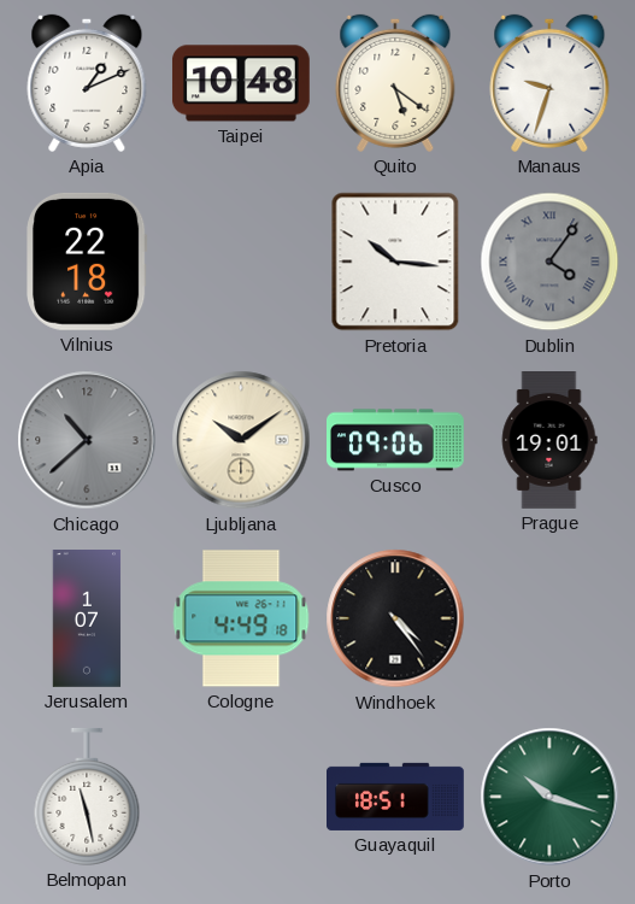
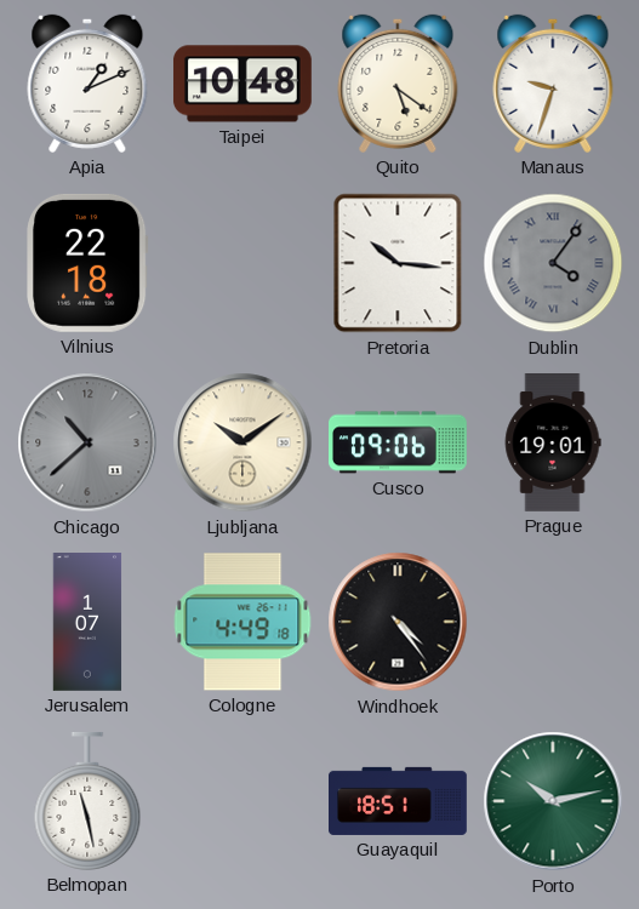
Porto: 10:18 -> 10:13
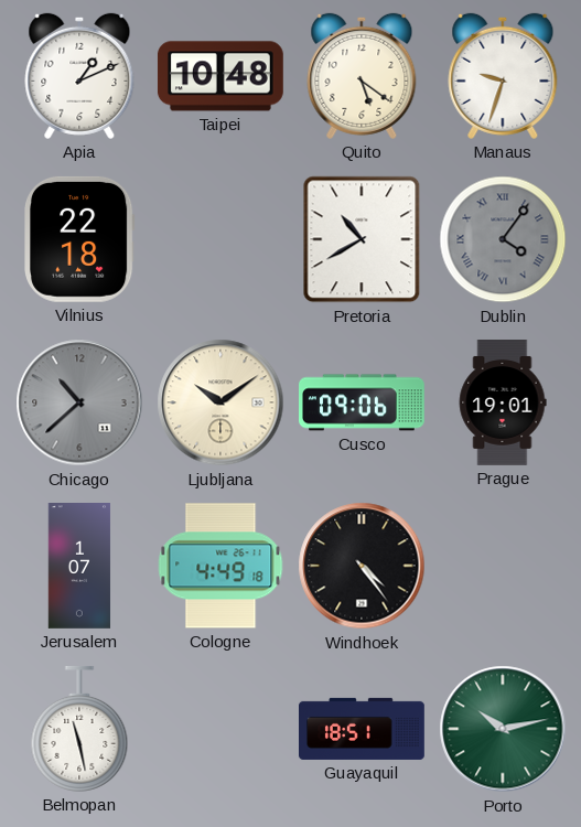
Pretoria: 10:16 -> 10:40
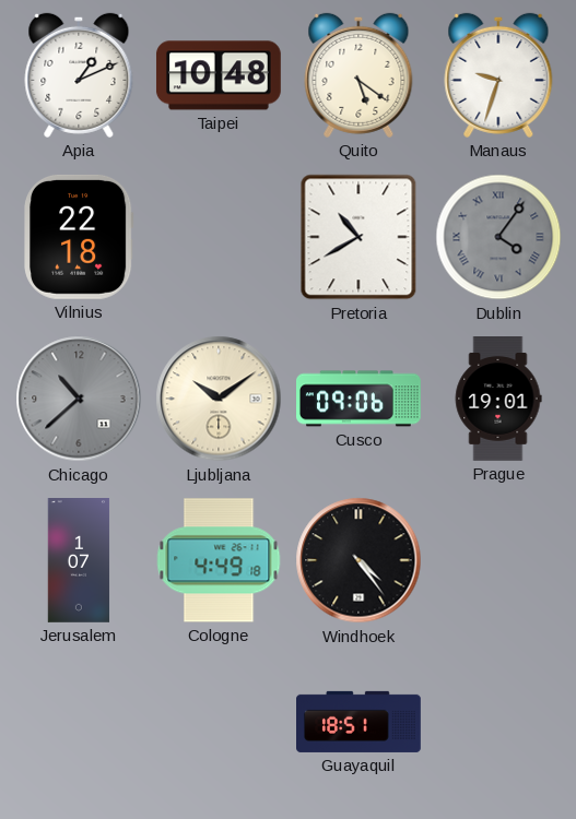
Belmopan: 11:28 -> none
Porto: 10:13 -> none
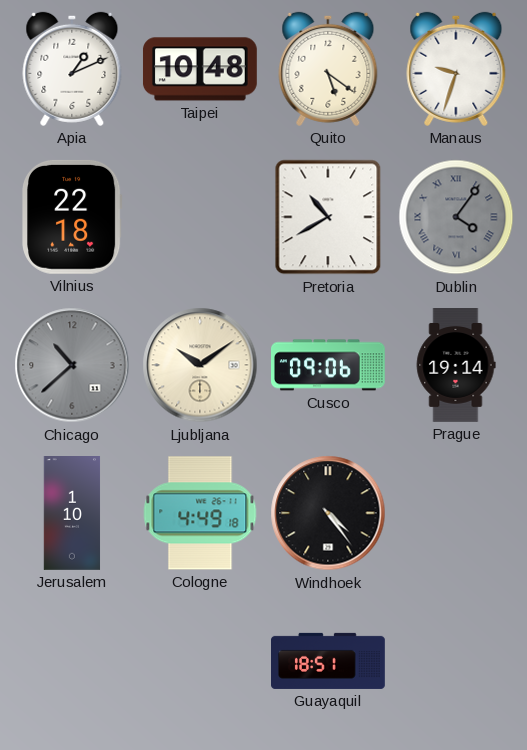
Prague: 19:01 -> 19:14
Jerusalem: 1:07 -> 1:10
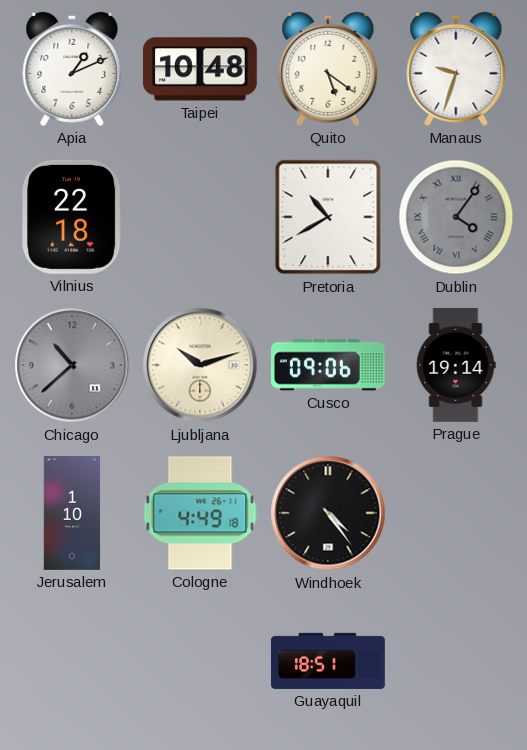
Ljubljana: 10:09 -> 10:12
